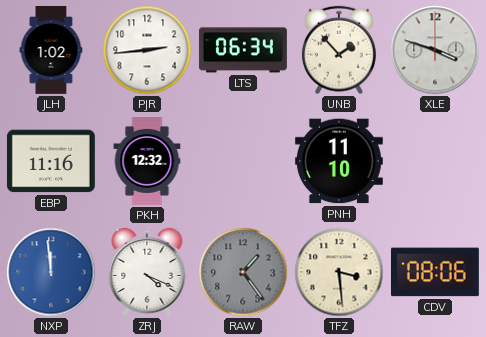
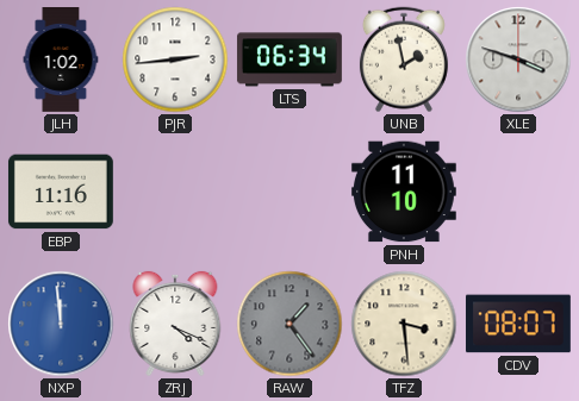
UNB: 1:53 -> 1:58
PKH: 12:32 -> none
CDV: 08:06 -> 08:07
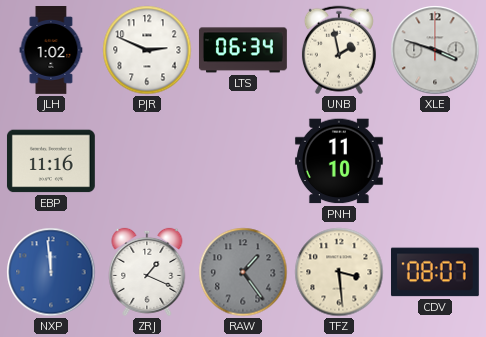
PJR: 2:44 -> 2:49
ZRJ: 4:19 -> 1:19
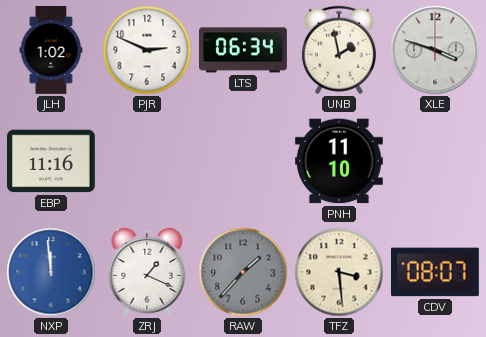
RAW: 1:24 -> 1:37
